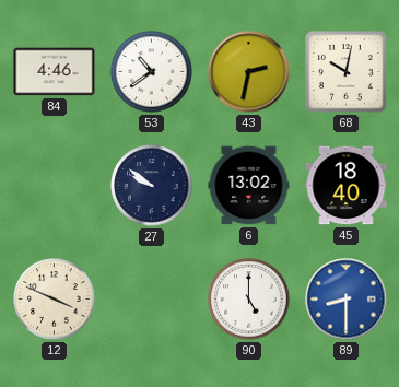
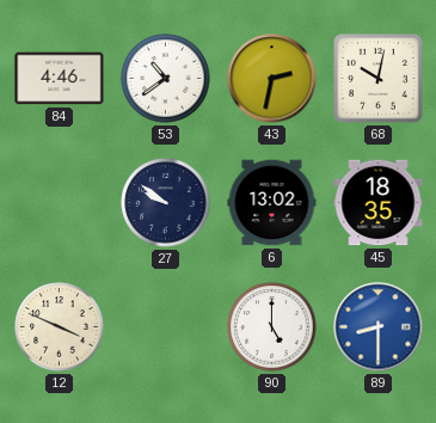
45: 18:40 -> 18:35
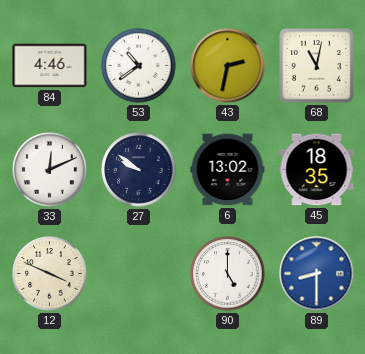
68: 10:02 -> 11:02
33: none -> 12:11
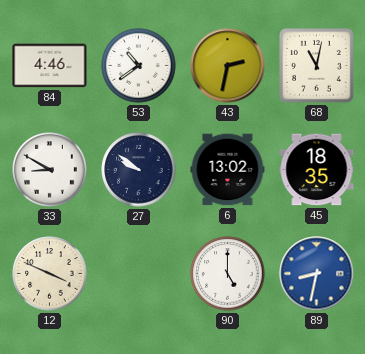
33: 12:11 -> 8:50
89: 8:30 -> 8:32
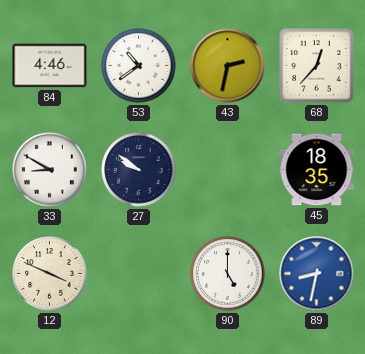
68: 11:02 -> 12:37
6: 13:02 -> none
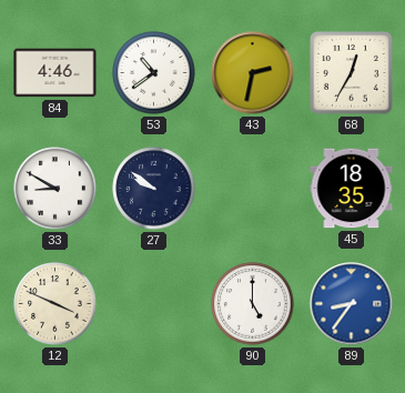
68: 12:37 -> 12:35
89: 8:32 -> 8:36
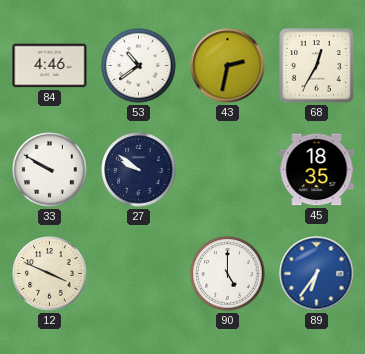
33: 8:50 -> 9:50
89: 8:36 -> 6:36
